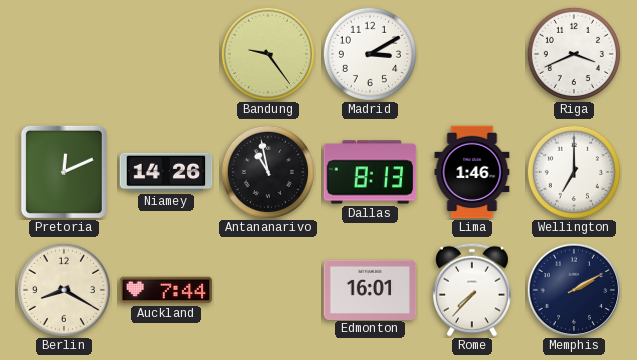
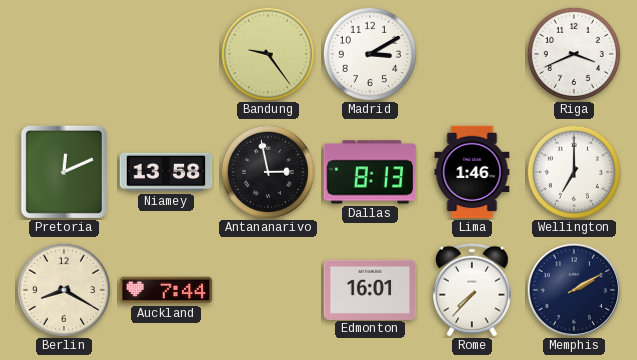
Niamey: 14:26 -> 13:58
Antananarivo: 10:58 -> 2:58
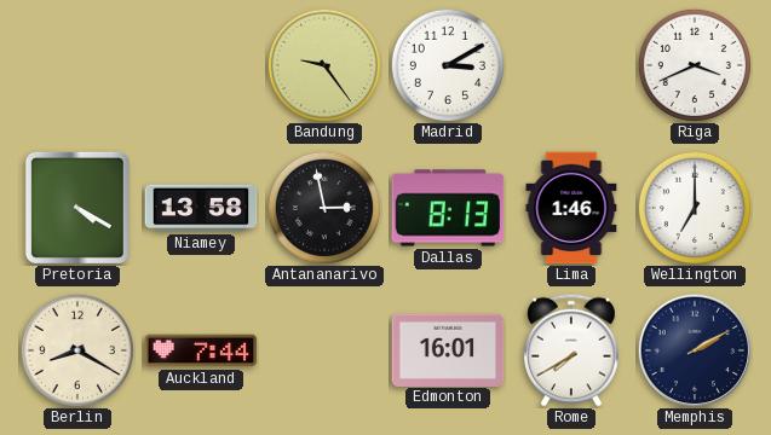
Pretoria: 12:11 -> 4:20
Rome: 7:37 -> 7:40
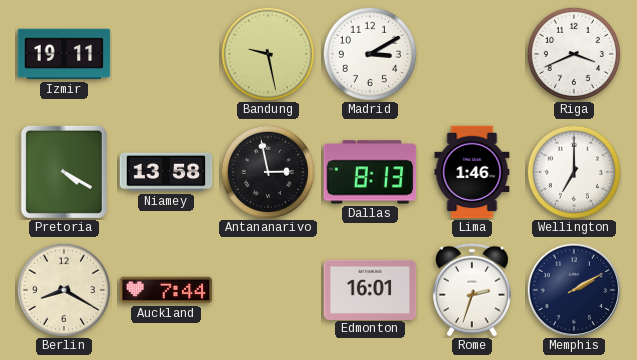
Izmir: none -> 19:11
Bandung: 9:24 -> 9:28
Rome: 7:40 -> 2:33
